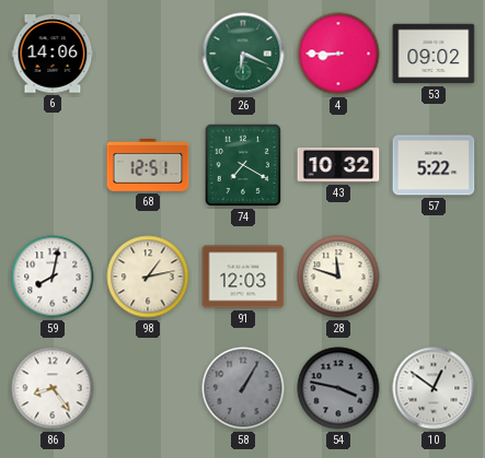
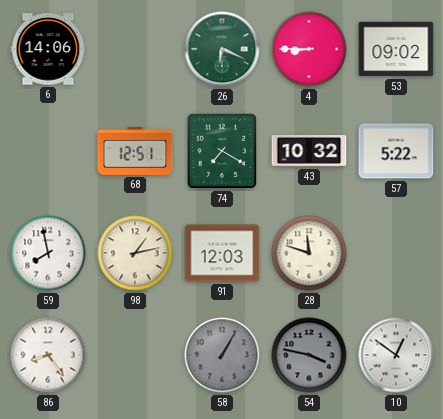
59: 8:02 -> 7:58
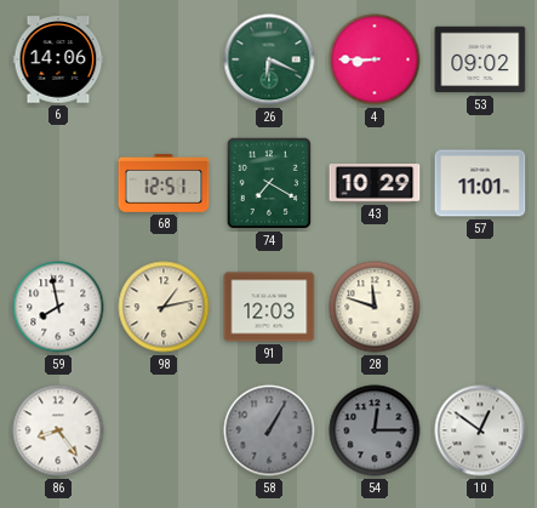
43: 10:32 -> 10:29
57: 5:22 -> 11:01
54: 3:47 -> 12:15
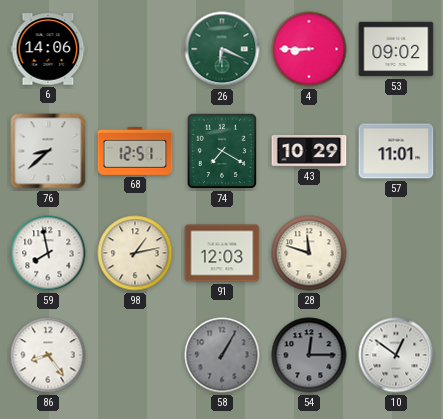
76: none -> 8:38
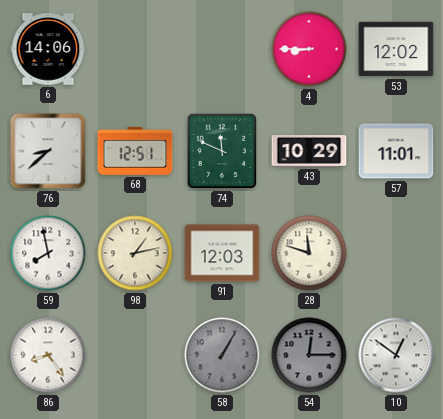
26: 6:19 -> none
53: 09:02 -> 12:02
74: 7:20 -> 11:49
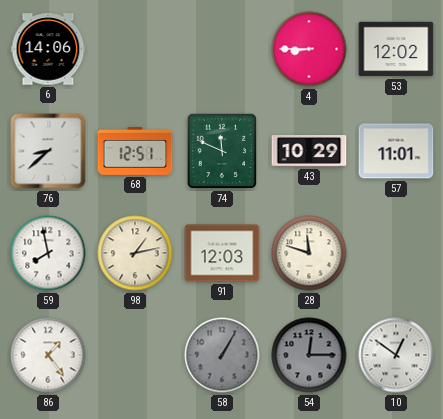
86: 8:24 -> 1:24
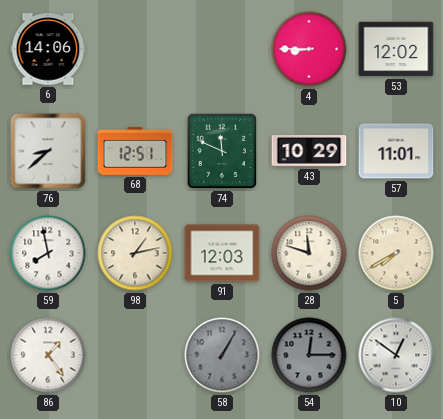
5: none -> 7:40
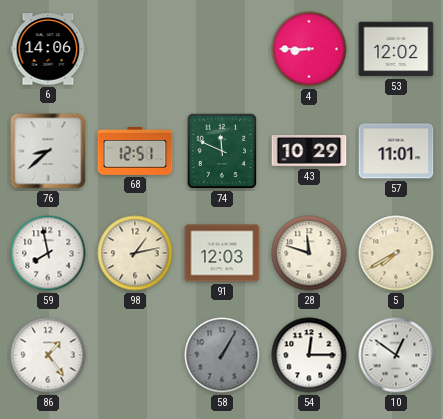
54 dial: grey -> white
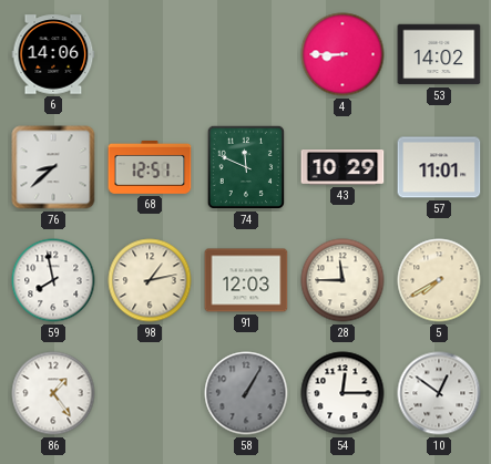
53: 12:02 -> 14:02
28: 11:48 -> 11:45
